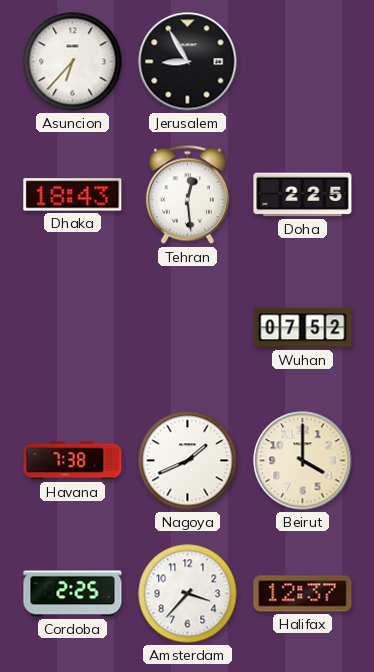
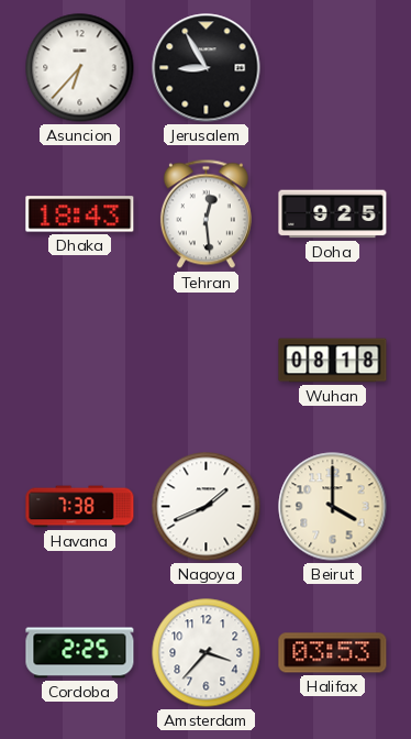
Doha: 2:25 -> 9:25
Wuhan: 07:52 -> 08:18
Halifax: 12:37 -> 03:53
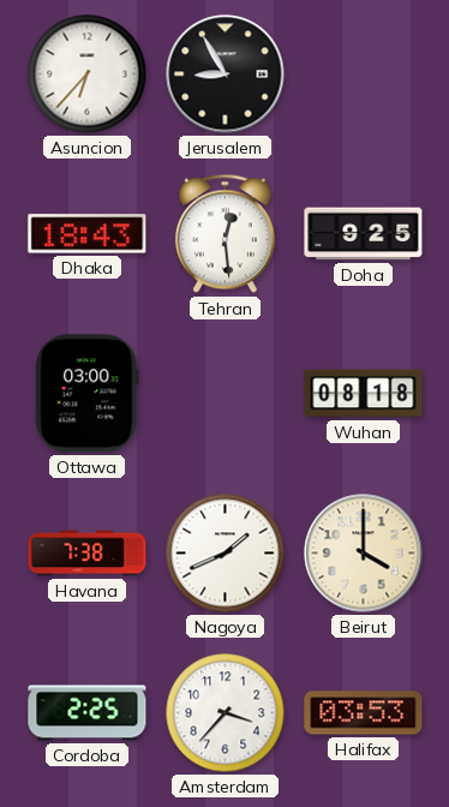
Ottawa: none -> 03:00
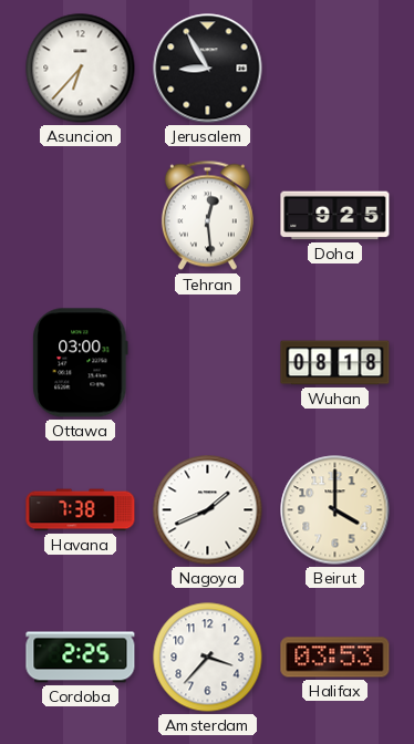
Dhaka: 18:43 -> none
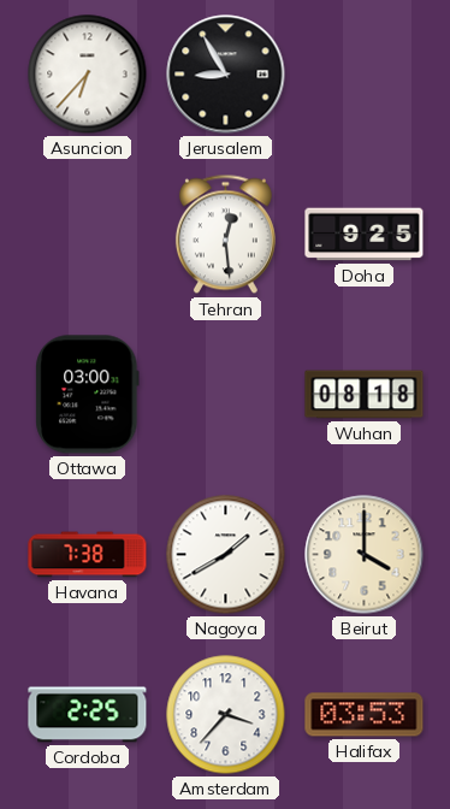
Nagoya: 1:41 -> 1:40
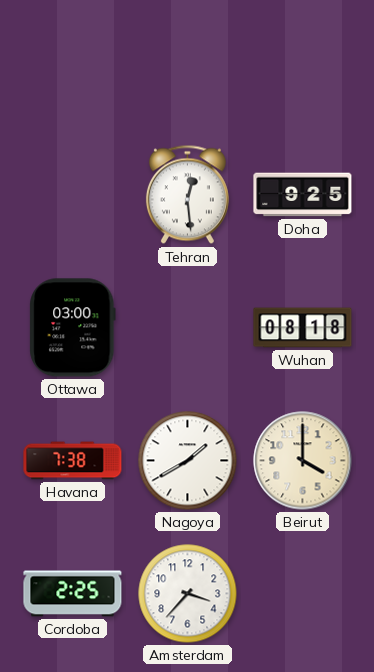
Asuncion: 6:37 -> none
Jerusalem: 8:55 -> none
Halifax: 03:53 -> none
